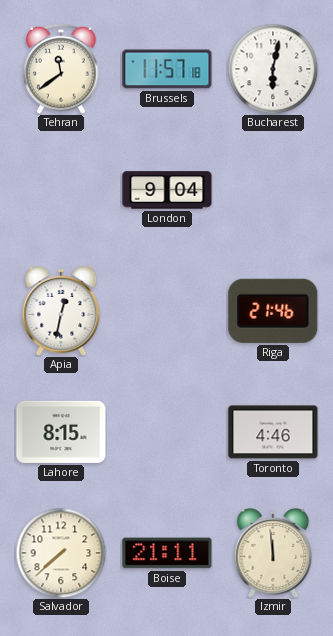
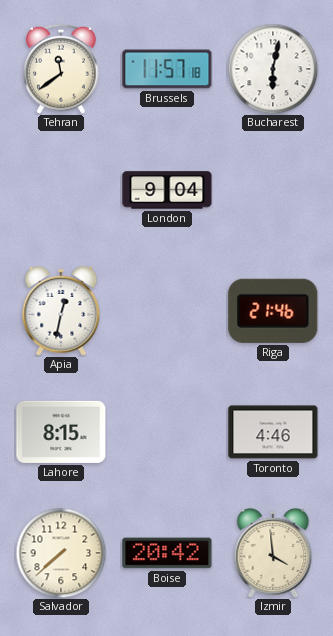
Boise: 21:11 -> 20:42
Izmir: 11:59 -> 3:59
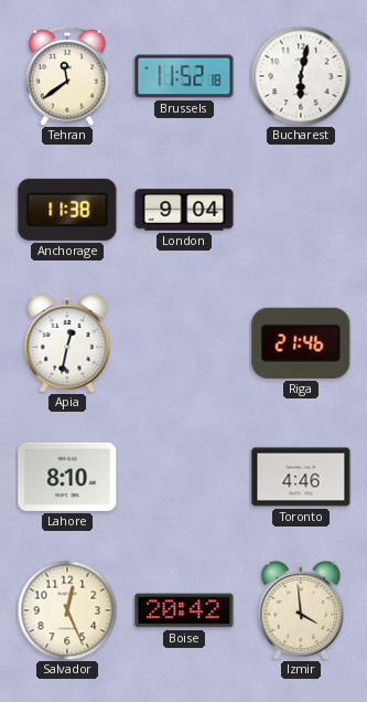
Brussels: 11:57 -> 11:52
Anchorage: none -> 11:38
Lahore: 8:15 -> 8:10
Salvador: 7:38 -> 12:26
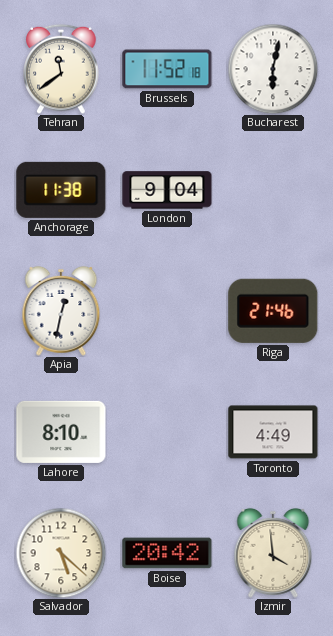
Toronto: 4:46 -> 4:49
Salvador: 12:26 -> 5:22
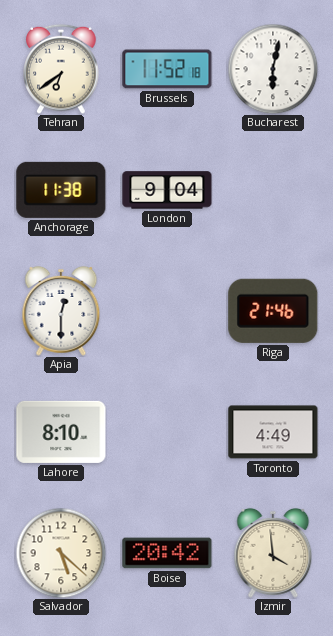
Tehran: 11:39 -> 6:39
Apia: 12:32 -> 12:30
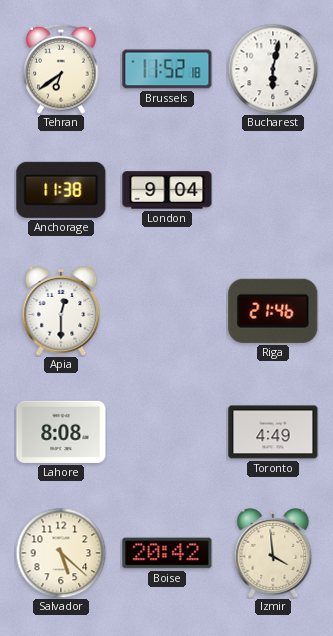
Lahore: 8:10 -> 8:08
